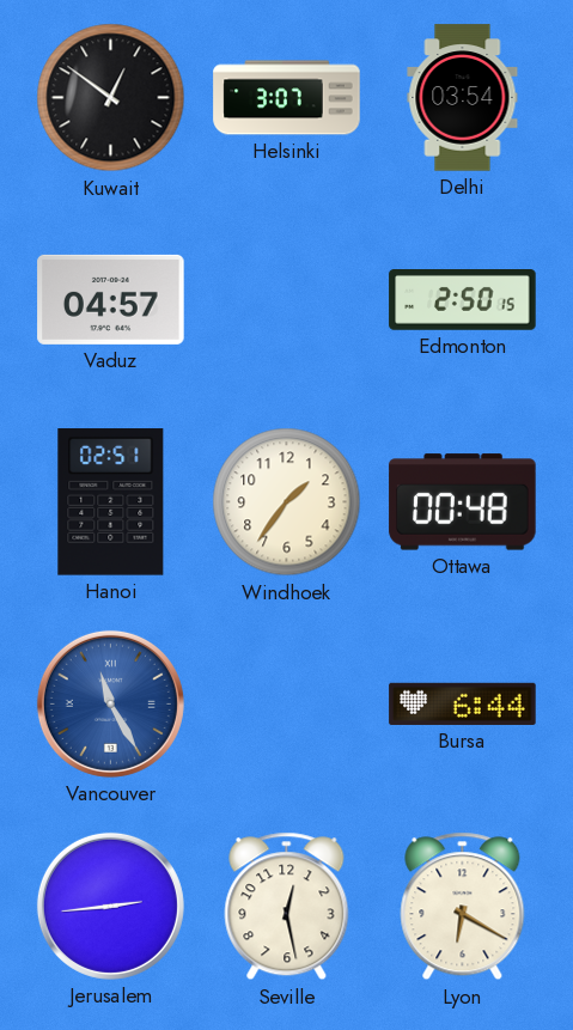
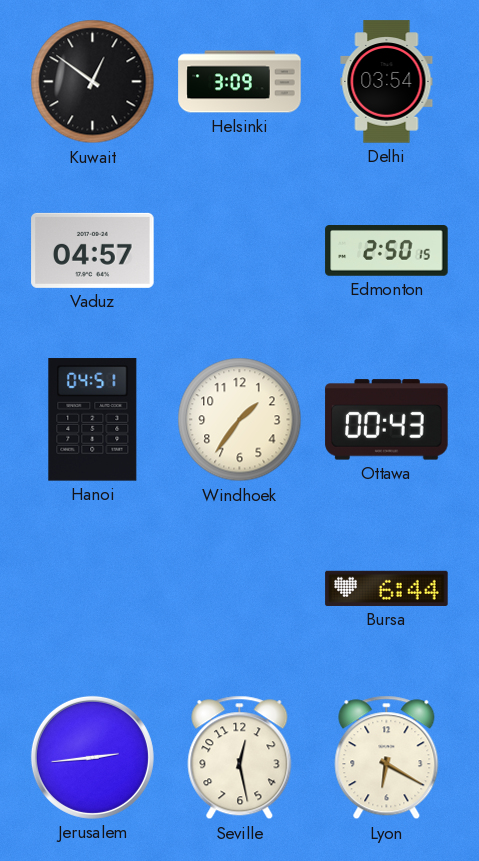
Helsinki: 3:07 -> 3:09
Hanoi: 02:51 -> 04:51
Ottawa: 00:48 -> 00:43
Vancouver: 11:25 -> none
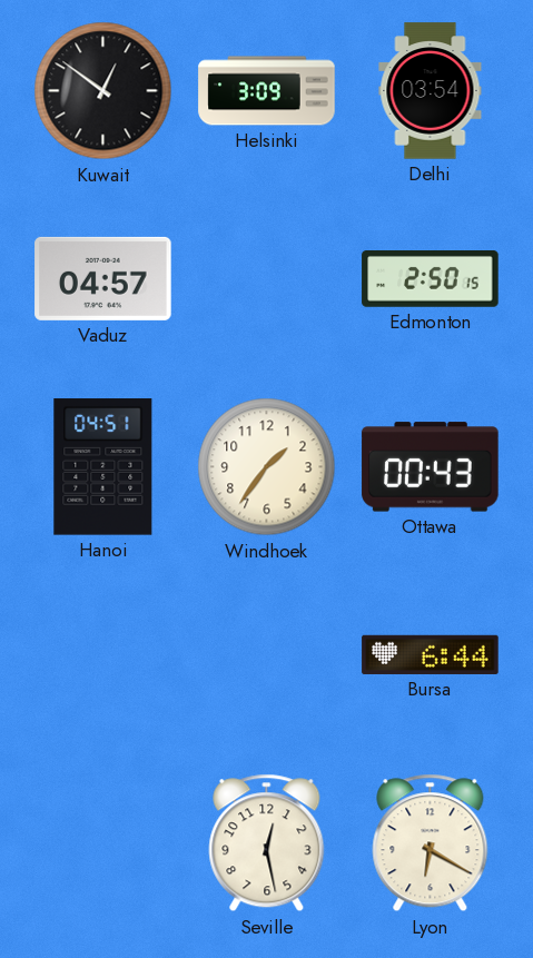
Jerusalem: 2:44 -> none
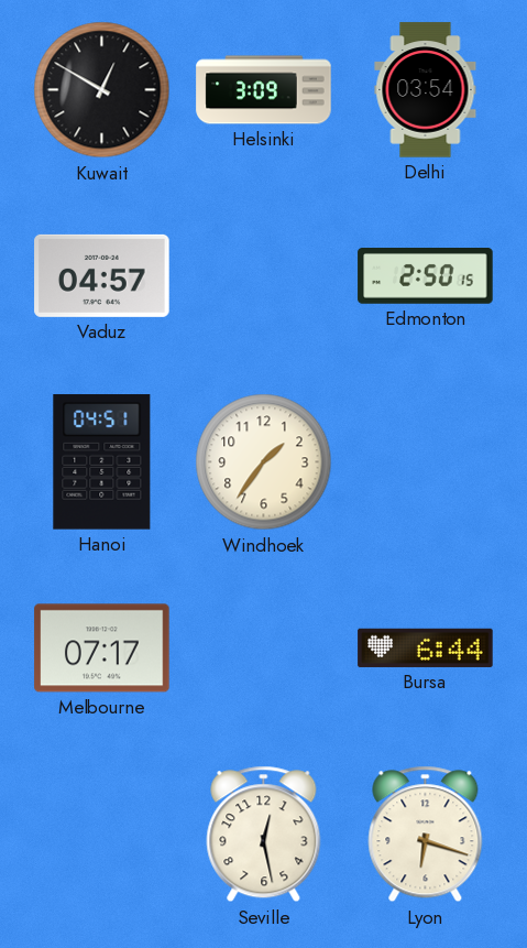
Kuwait: 12:51 -> 12:50
Ottawa: 00:43 -> none
Melbourne: none -> 07:17
Lyon: 6:20 -> 6:18
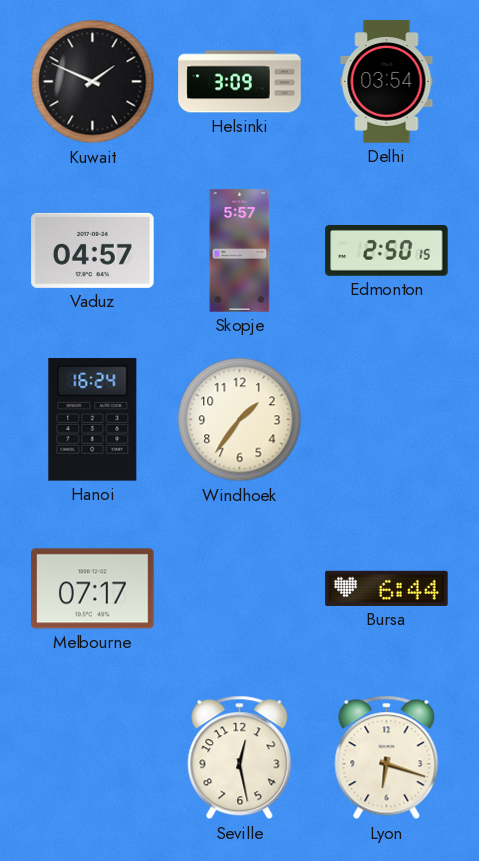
Kuwait: 12:50 -> 1:49
Skopje: none -> 5:57
Hanoi: 04:51 -> 16:24
